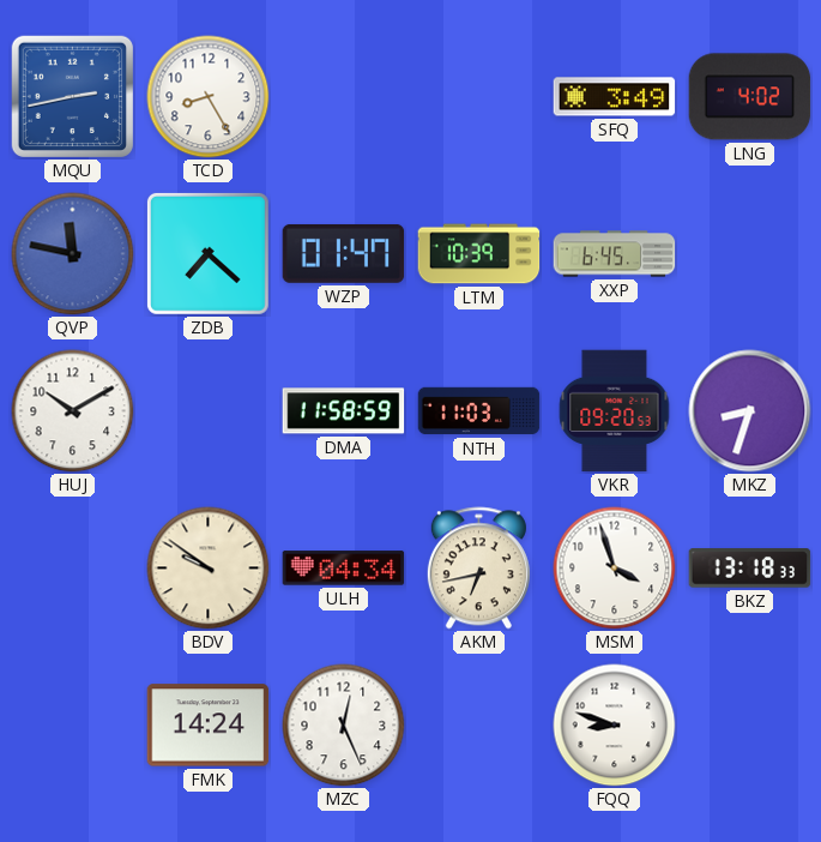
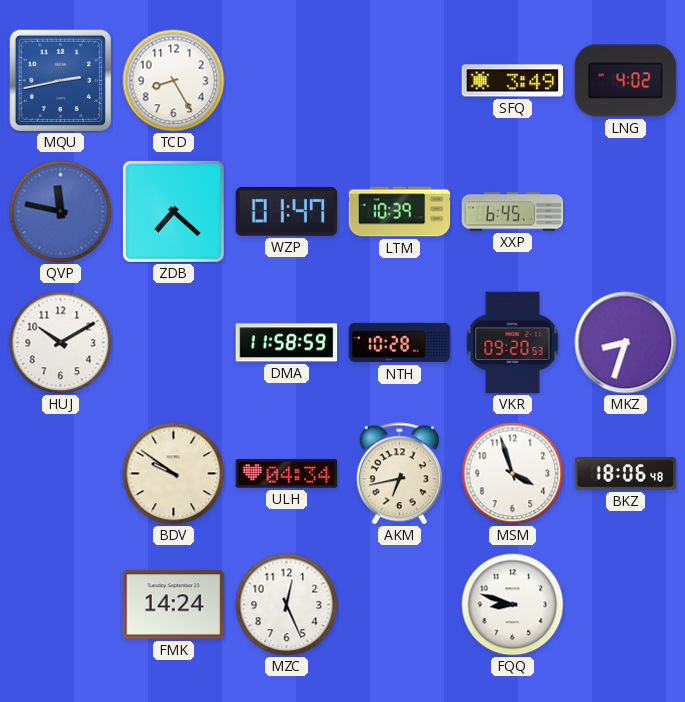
NTH: 11:03 -> 10:28
BKZ: 13:18 -> 18:06
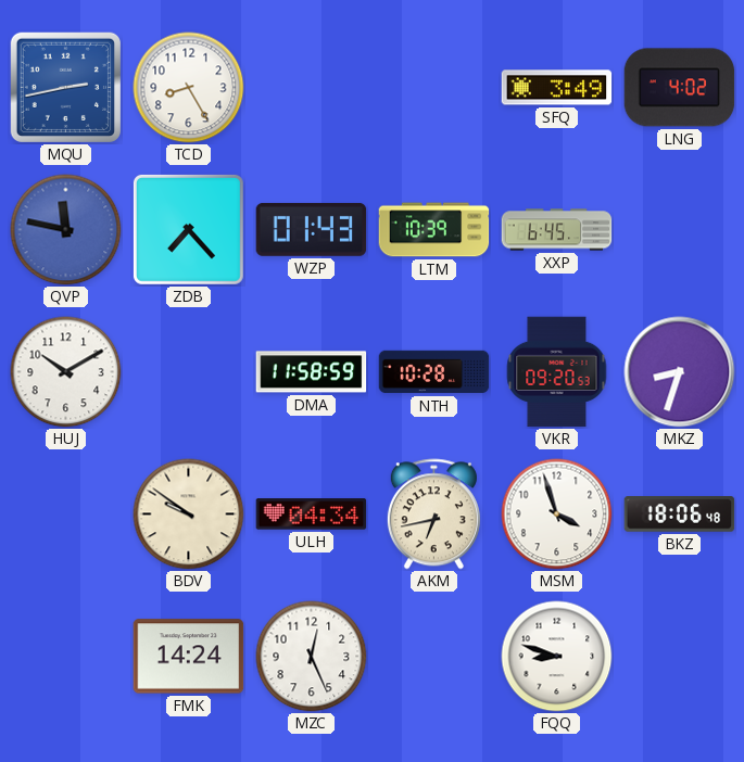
ZDB: 7:22 -> 7:23
WZP: 01:47 -> 01:43
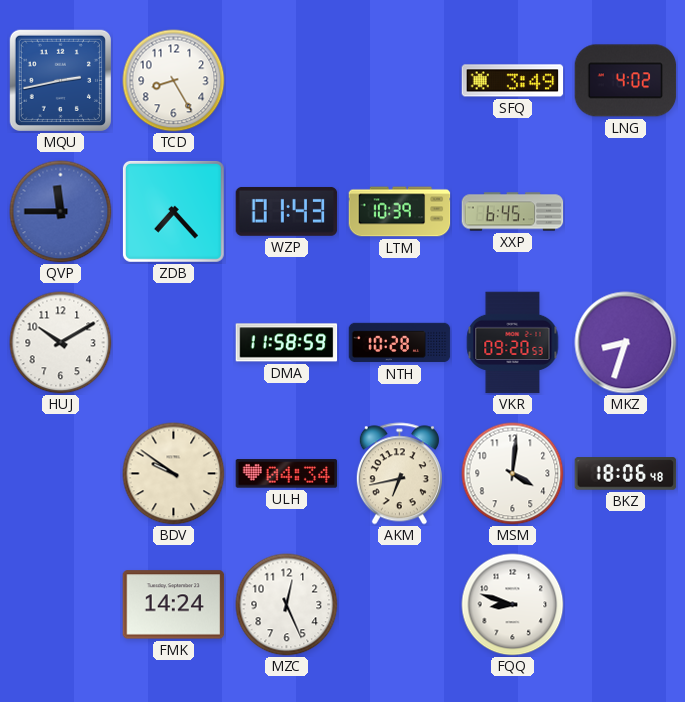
QVP: 11:47 -> 11:45
MSM: 3:57 -> 4:01
